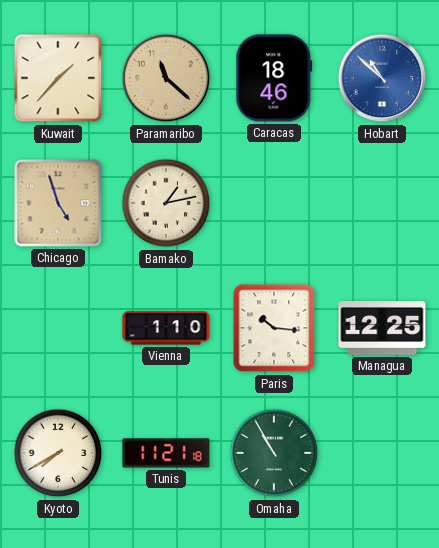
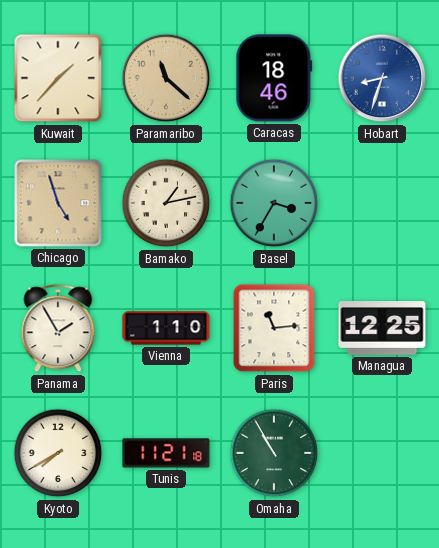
Hobart: 10:52 -> 8:33
Basel: none -> 3:35
Panama: none -> 1:55
Paris: 10:16 -> 11:14
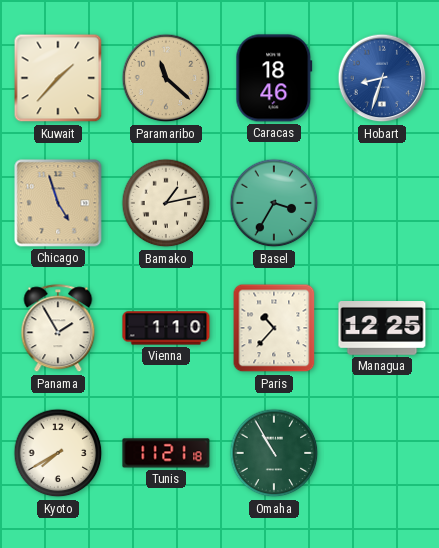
Paris: 11:14 -> 10:37
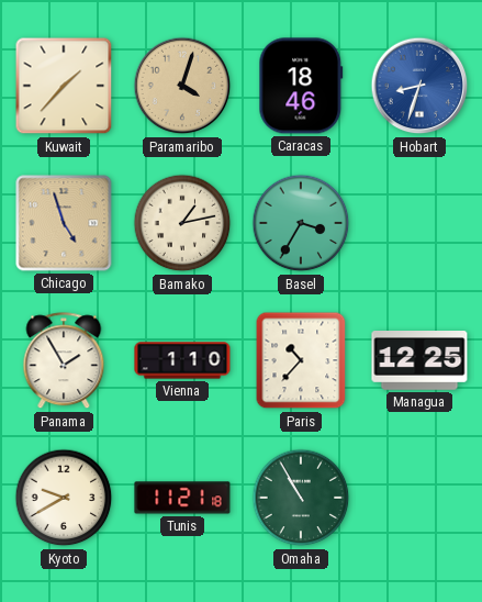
Paramaribo: 11:22 -> 4:03
Kyoto: 7:40 -> 9:40
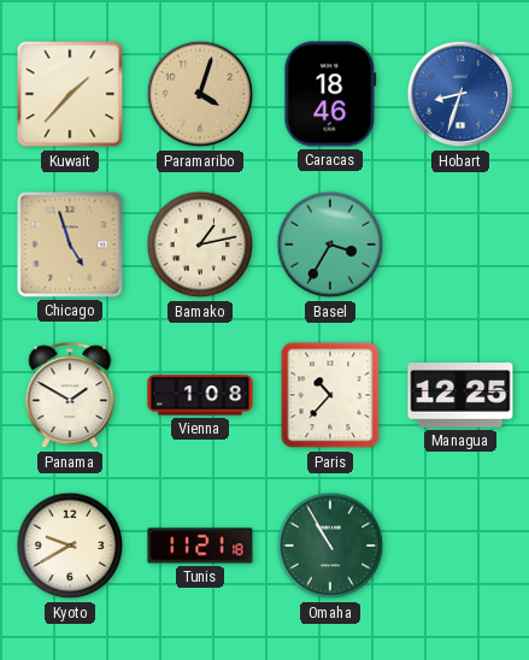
Panama: 1:55 -> 1:50
Vienna: 1:10 -> 1:08
